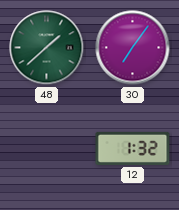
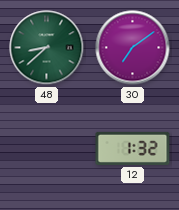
48: 1:38 -> 8:38
30: 7:06 -> 7:09
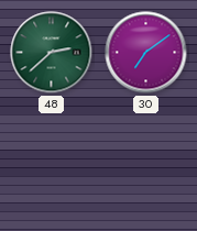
48: 8:38 -> 2:38
12: 1:32 -> none
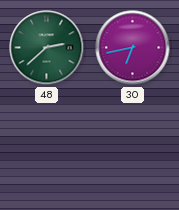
30: 7:09 -> 6:43
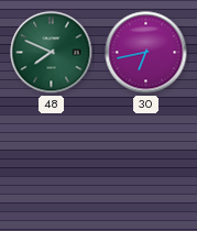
48: 2:38 -> 7:49
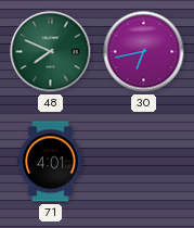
71: none -> 4:01
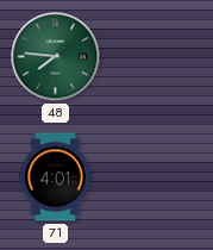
48: 7:49 -> 7:46
30: 6:43 -> none
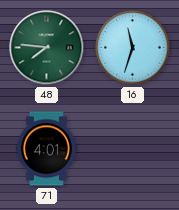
16: none -> 11:33
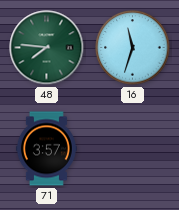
71: 4:01 -> 3:57
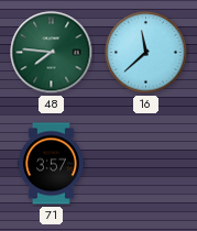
16: 11:33 -> 11:38
